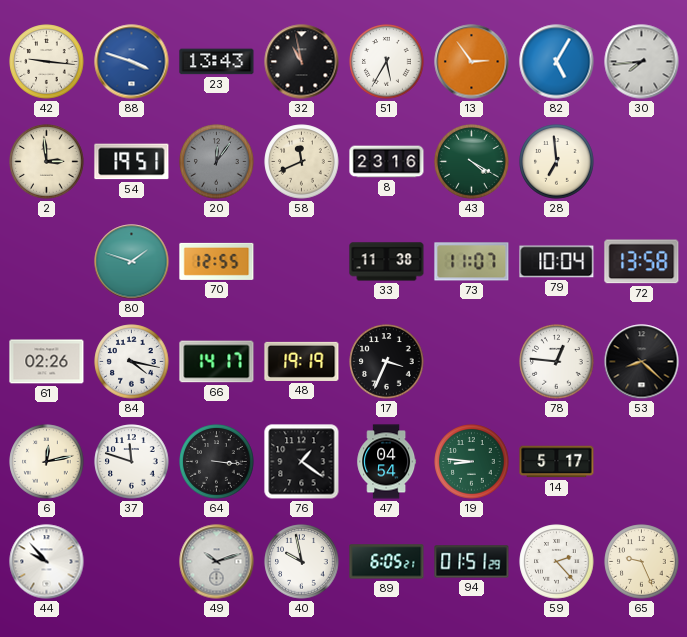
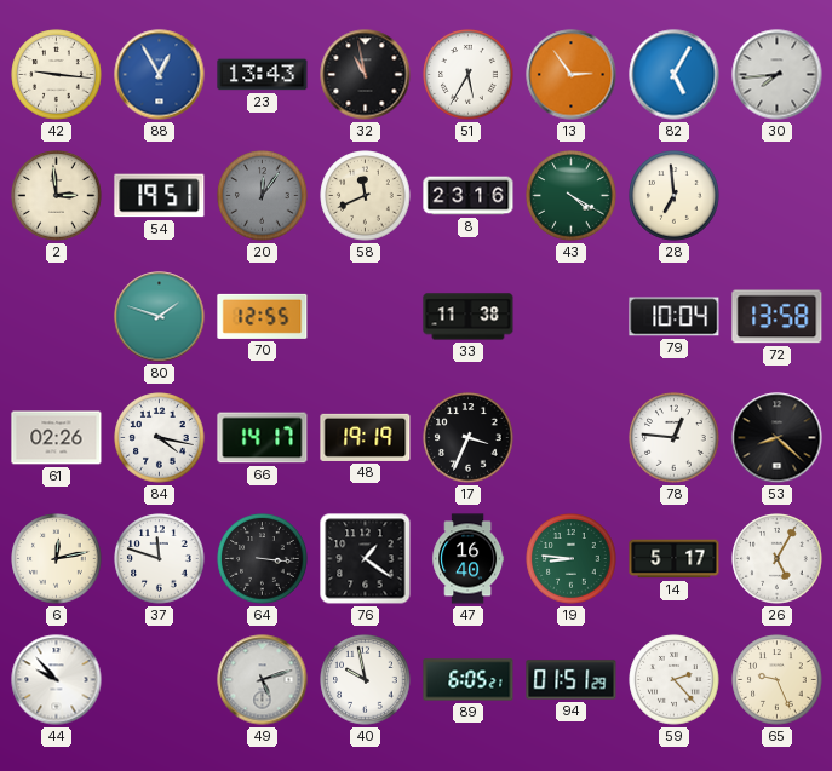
88: 3:48 -> 12:55
73: 11:07 -> none
47: 04:54 -> 16:40
26: none -> 5:05
49: 10:12 -> 5:12
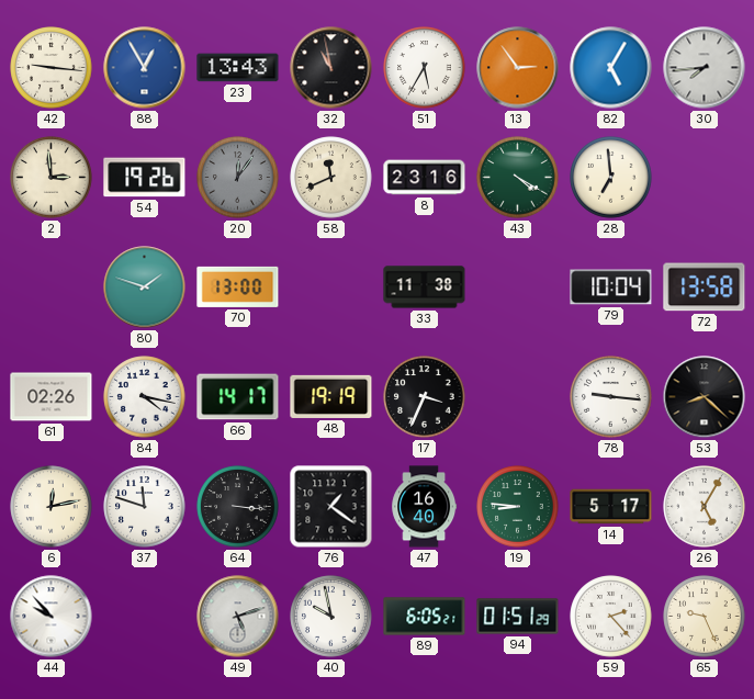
54: 19:51 -> 19:26
70: 12:55 -> 13:00
78: 12:46 -> 9:16
